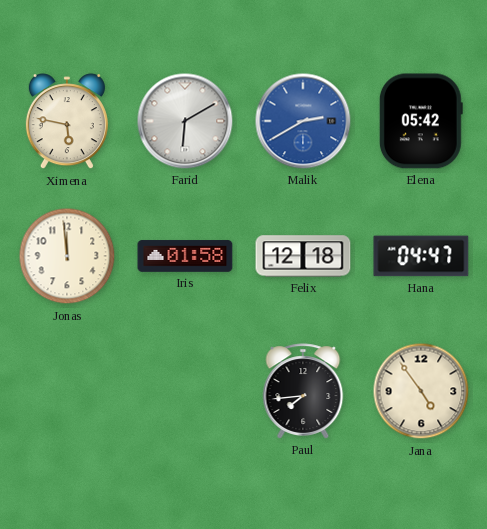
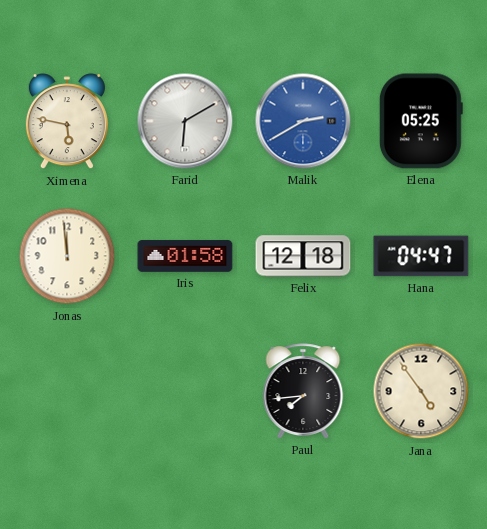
Elena: 05:42 -> 05:25
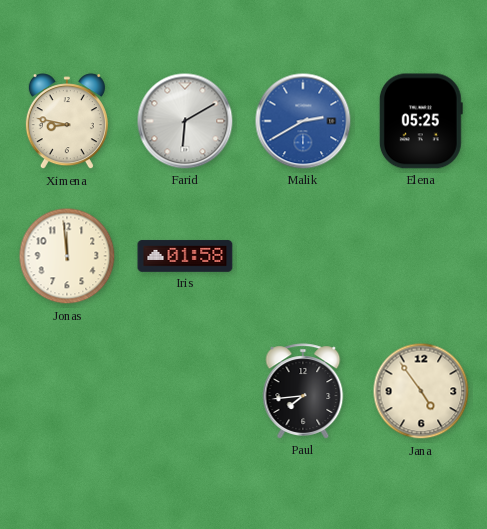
Ximena: 5:47 -> 8:47
Felix: 12:18 -> none
Hana: 04:47 -> none
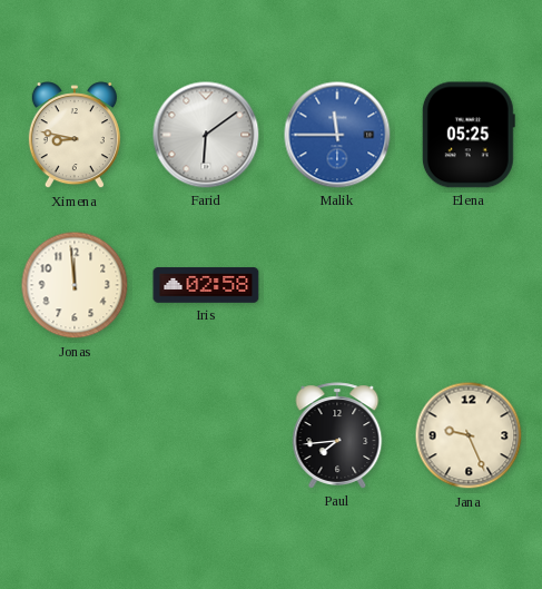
Farid: 6:10 -> 6:09
Malik: 2:40 -> 11:45
Iris: 01:58 -> 02:58
Jana: 4:54 -> 9:26
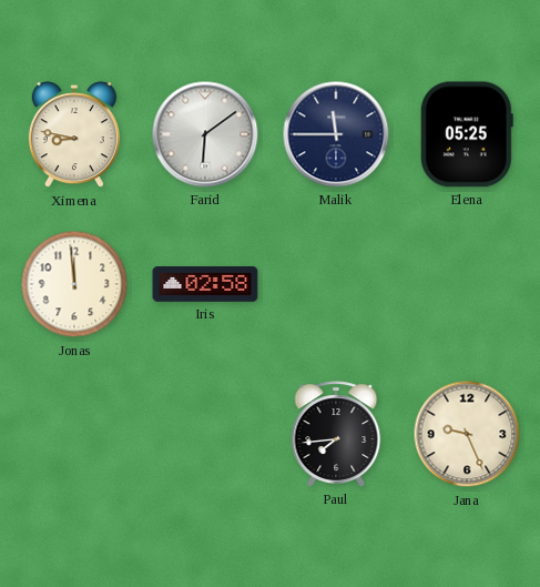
Malik dial: blue -> navy
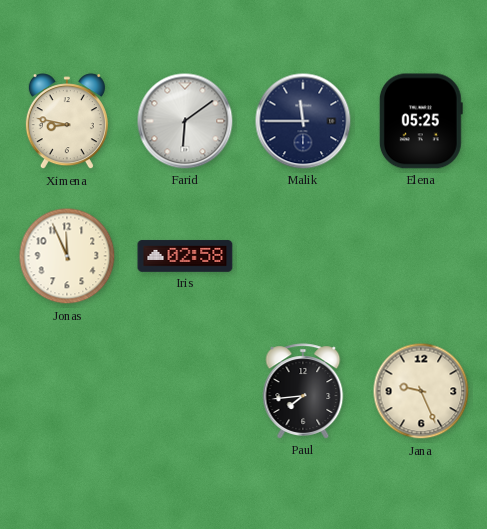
Jonas: 11:59 -> 11:56
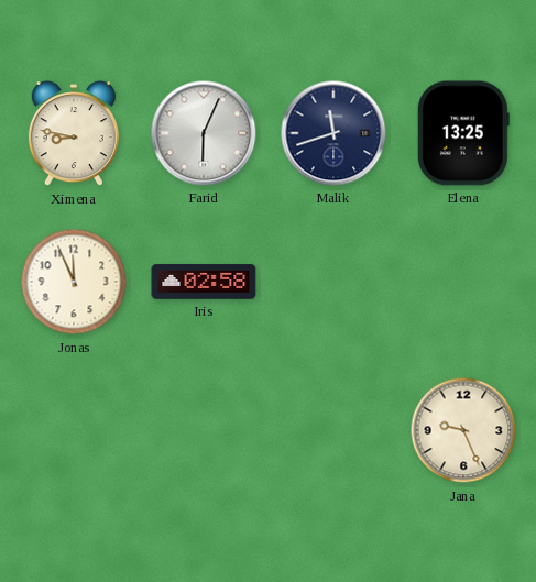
Farid: 6:09 -> 6:04
Malik: 11:45 -> 11:42
Elena: 05:25 -> 13:25
Paul: 7:44 -> none
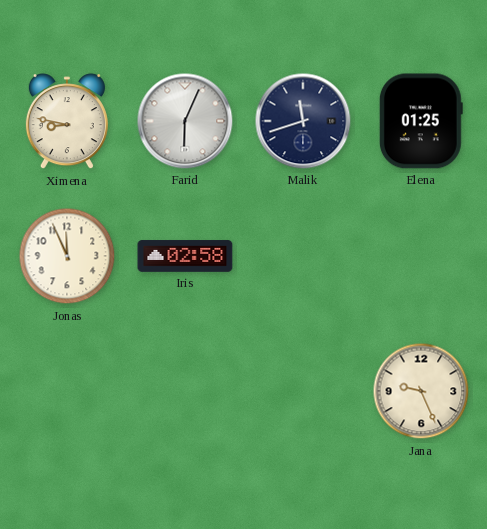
Elena: 13:25 -> 01:25
